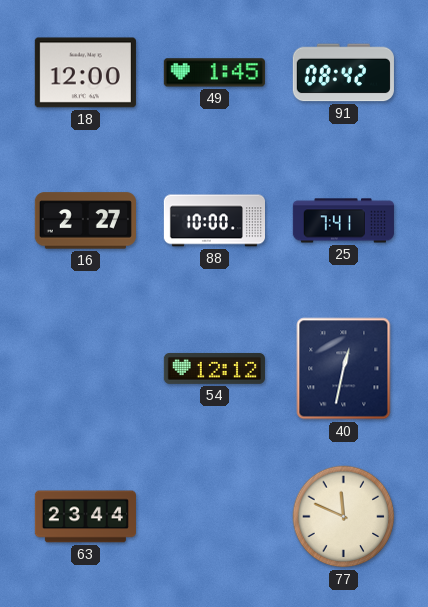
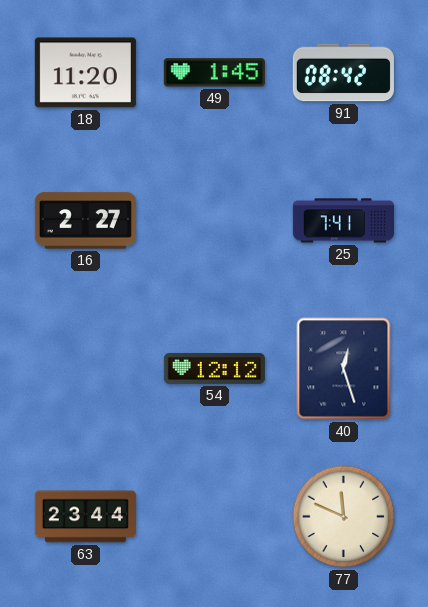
18: 12:00 -> 11:20
88: 10:00 -> none
40: 12:32 -> 12:27
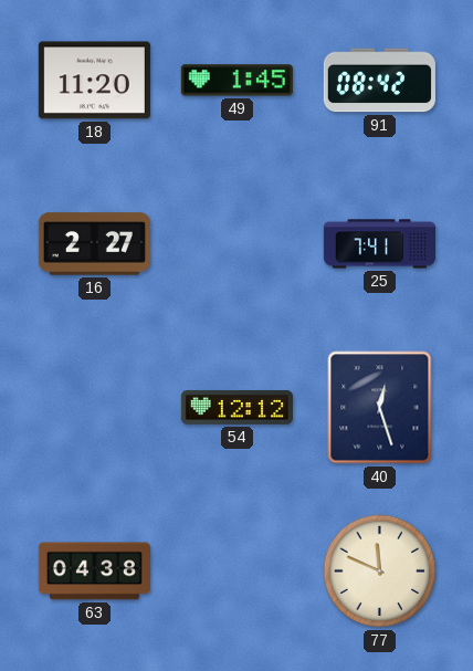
63: 23:44 -> 04:38
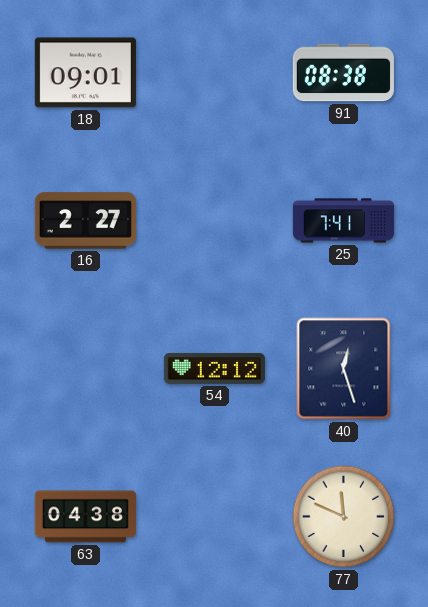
18: 11:20 -> 09:01
49: 1:45 -> none
91: 08:42 -> 08:38
